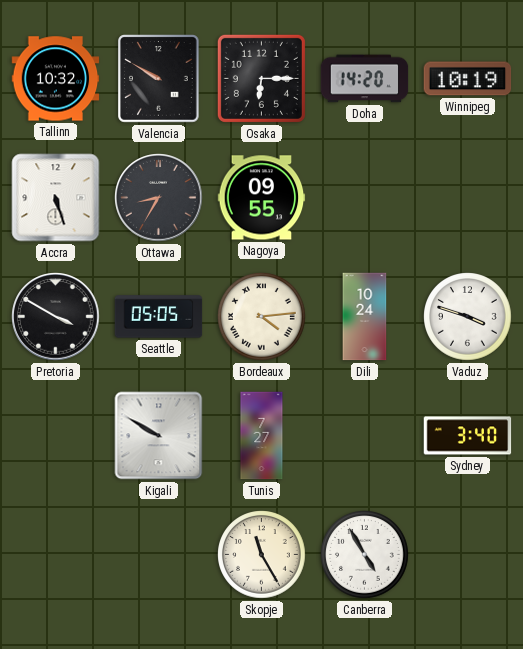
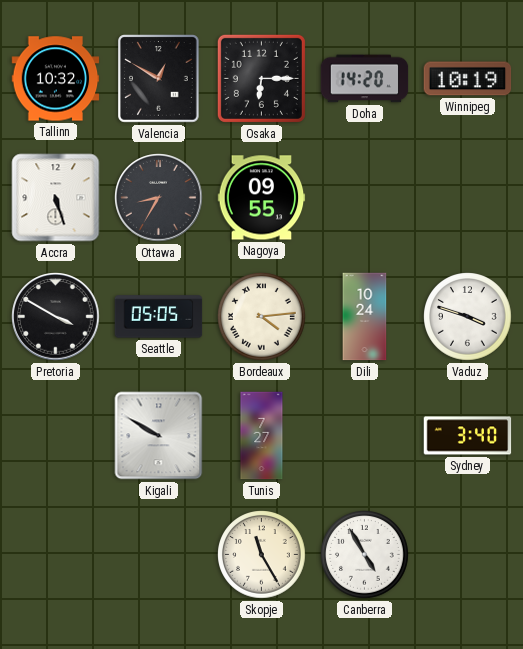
Valencia: 9:50 -> 12:50
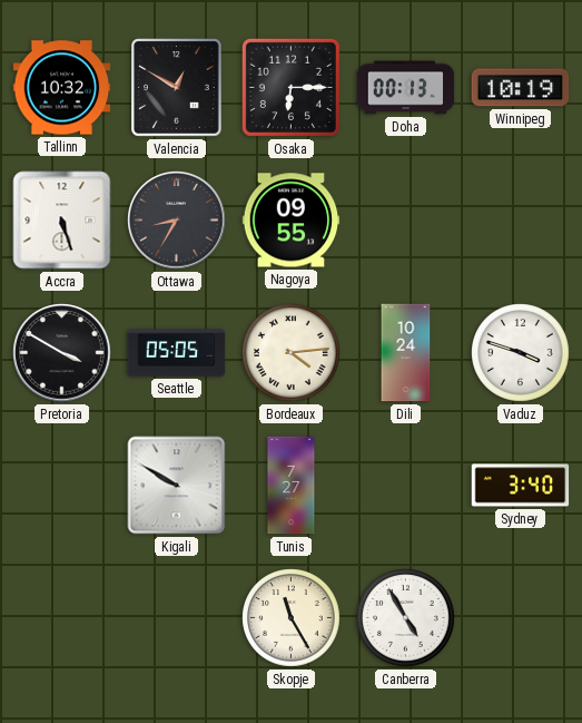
Doha: 14:20 -> 00:13
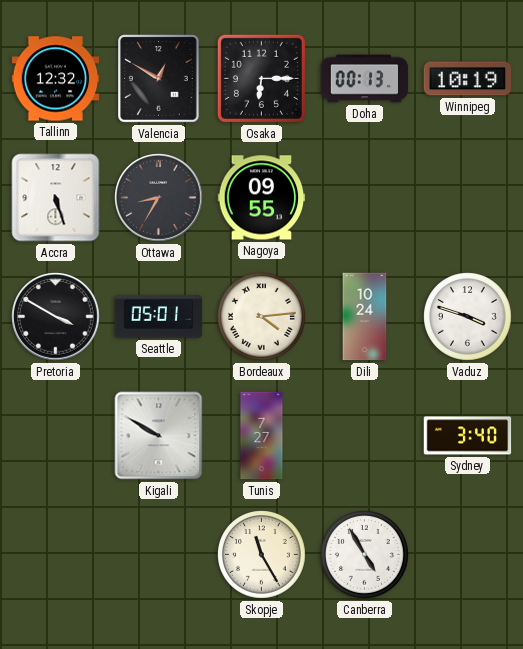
Tallinn: 10:32 -> 12:32
Seattle: 05:05 -> 05:01
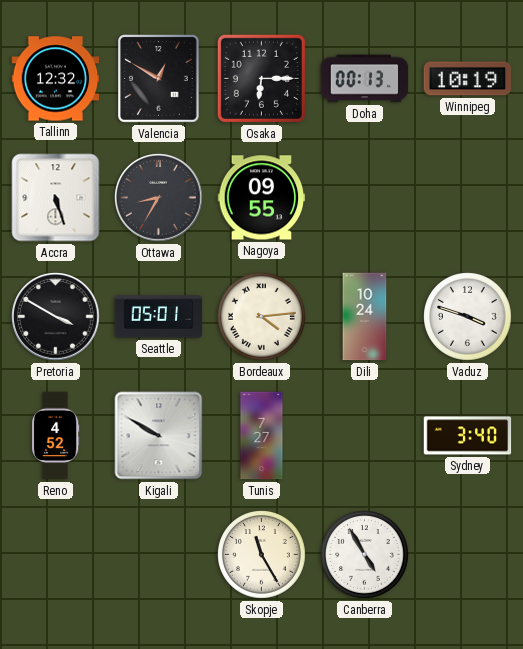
Reno: none -> 4:52
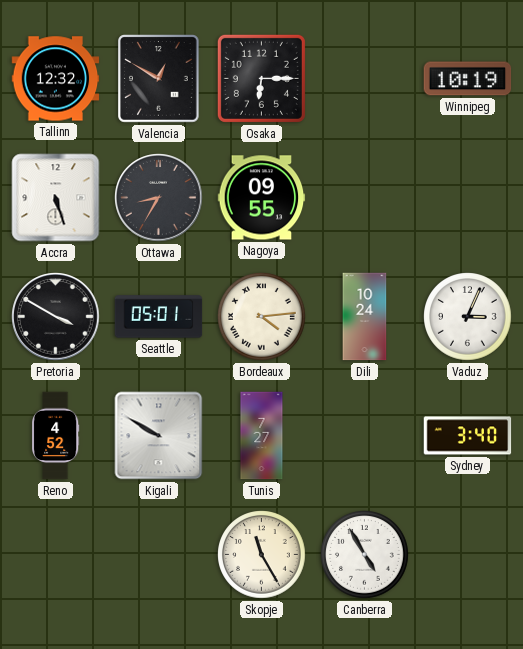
Doha: 00:13 -> none
Vaduz: 3:48 -> 3:04
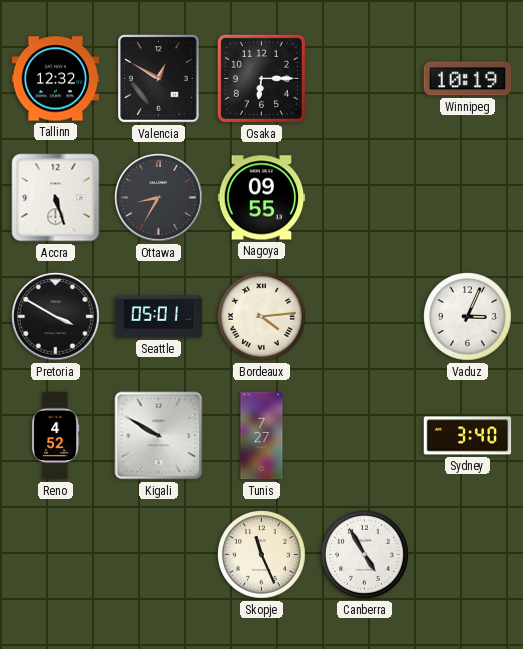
Dili: 10:24 -> none
Skopje: 11:25 -> 11:26
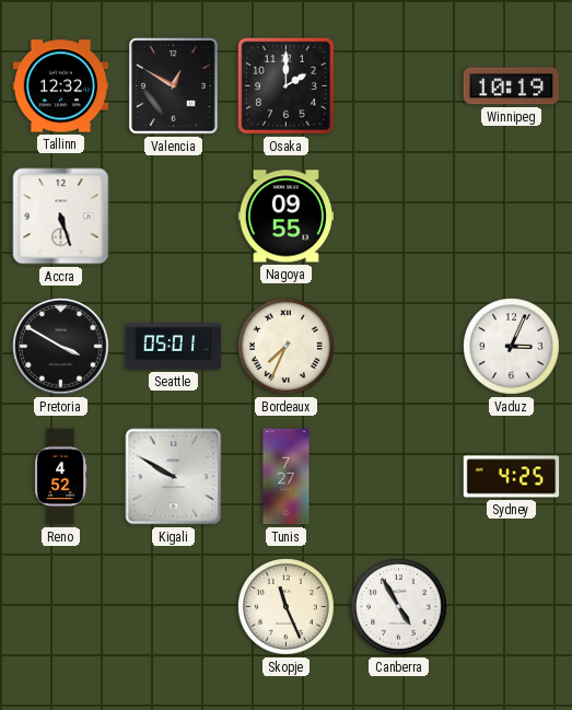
Osaka: 6:15 -> 2:00
Ottawa: 8:35 -> none
Bordeaux: 4:14 -> 7:34
Sydney: 3:40 -> 4:25
